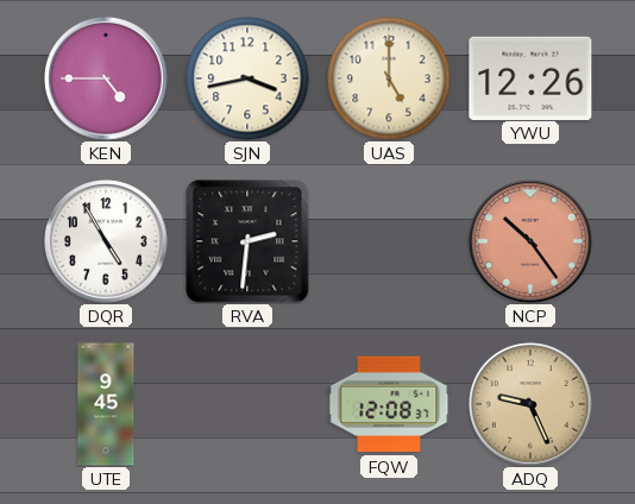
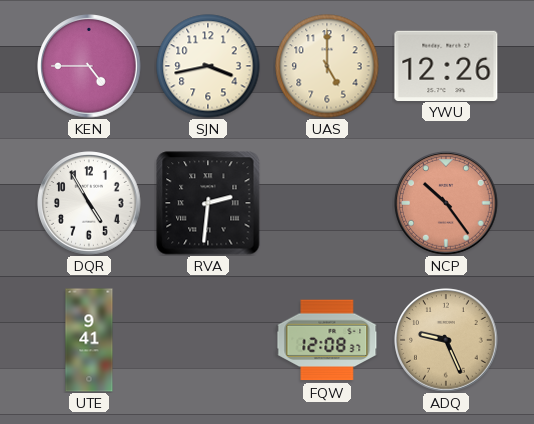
UTE: 9:45 -> 9:41
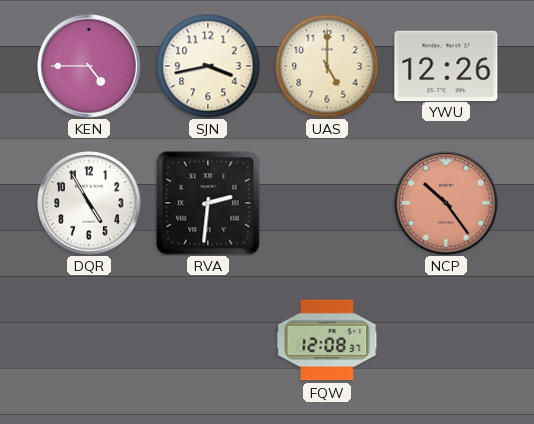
UTE: 9:41 -> none
ADQ: 9:26 -> none
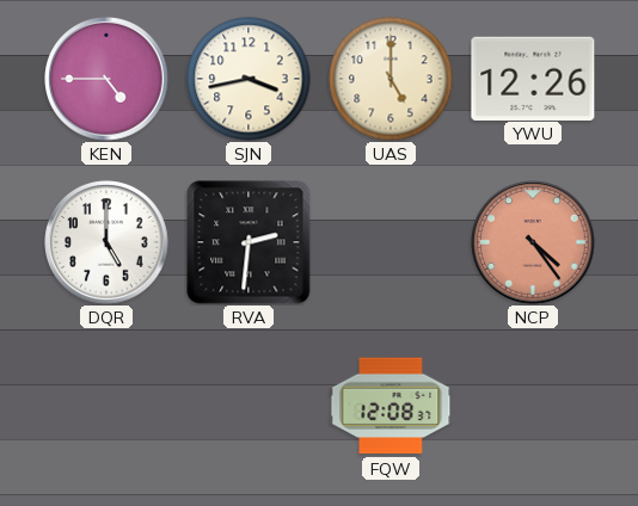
DQR: 4:55 -> 5:00
NCP: 10:24 -> 4:24
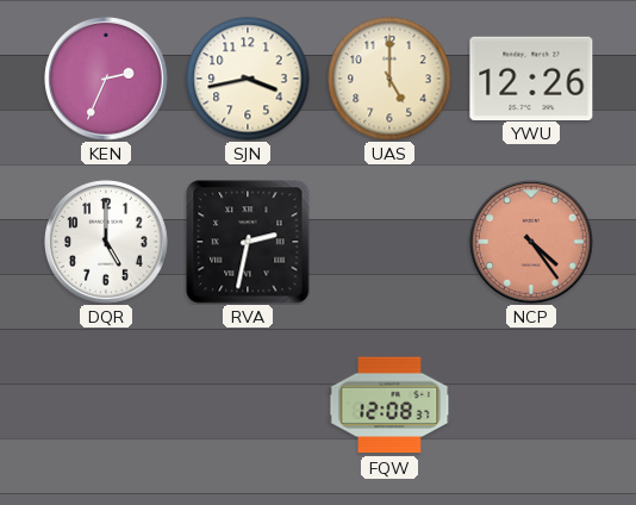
KEN: 4:45 -> 2:34
RVA: 2:31 -> 2:32
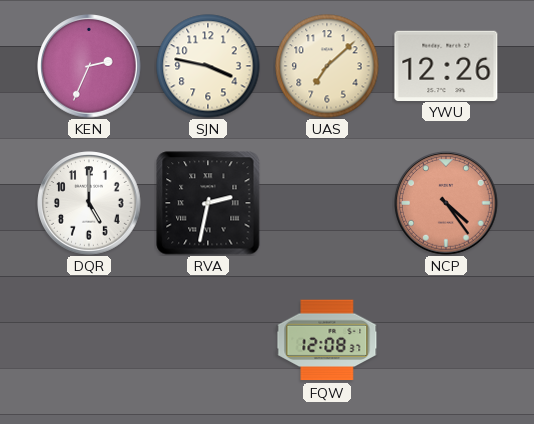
SJN: 3:43 -> 3:47
UAS: 5:00 -> 7:08
